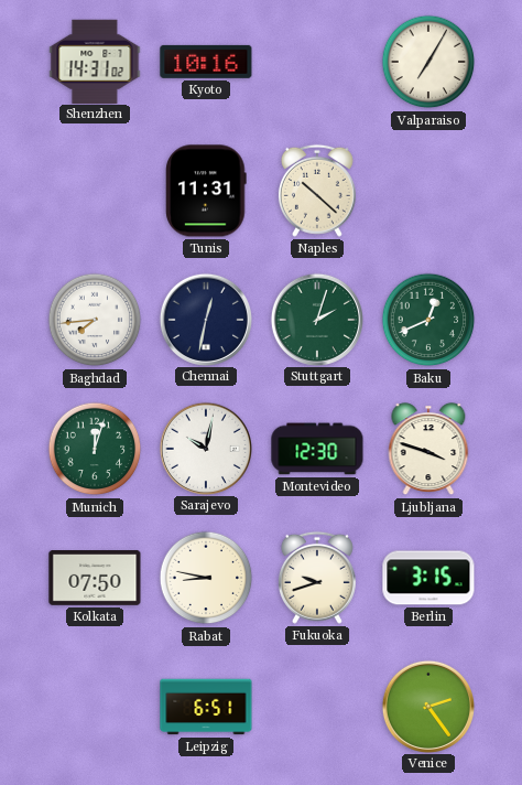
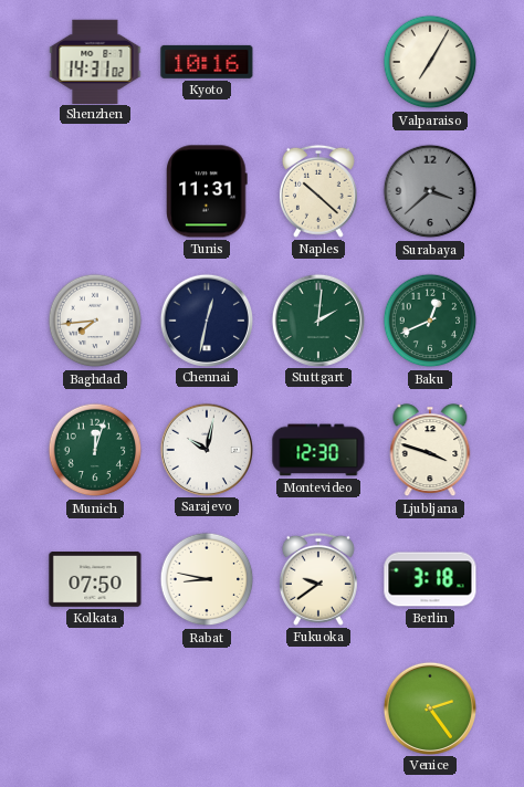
Surabaya: none -> 3:38
Stuttgart: 2:03 -> 2:01
Fukuoka: 9:42 -> 9:39
Berlin: 3:15 -> 3:18
Leipzig: 6:51 -> none
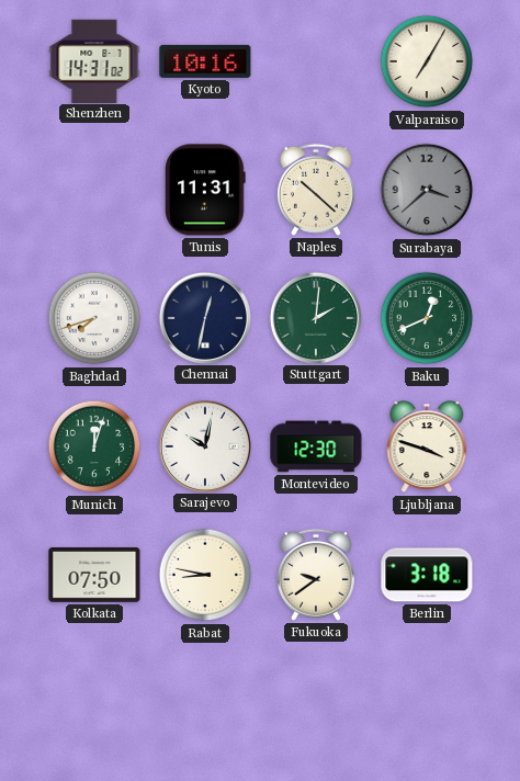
Baghdad: 7:44 -> 7:42
Venice: 2:24 -> none
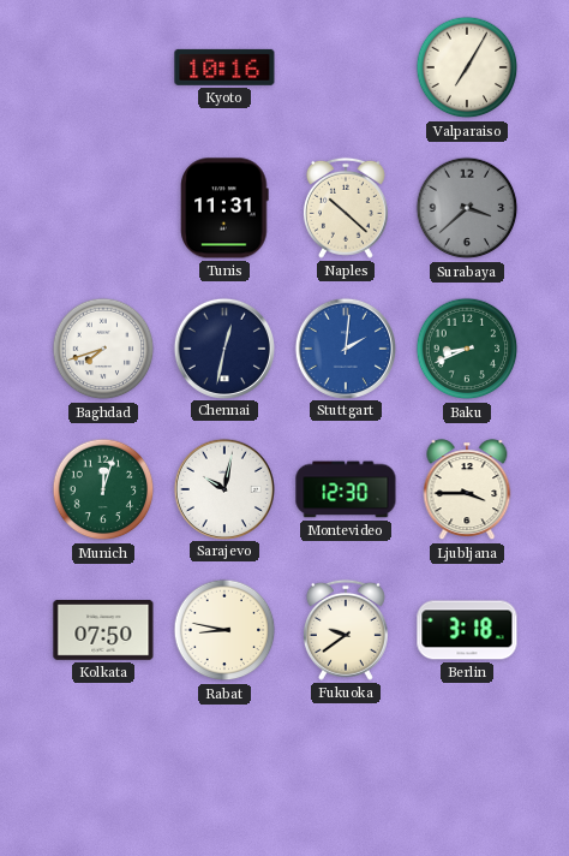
Shenzhen: 14:31 -> none
Stuttgart dial: green -> blue
Baku: 12:41 -> 8:41
Ljubljana: 3:48 -> 3:45
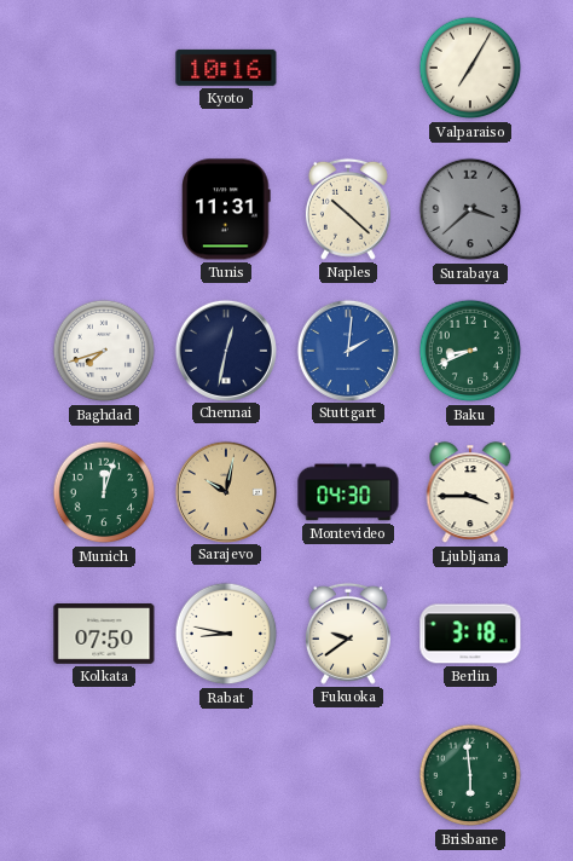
Sarajevo dial: white -> champagne
Montevideo: 12:30 -> 04:30
Brisbane: none -> 5:59
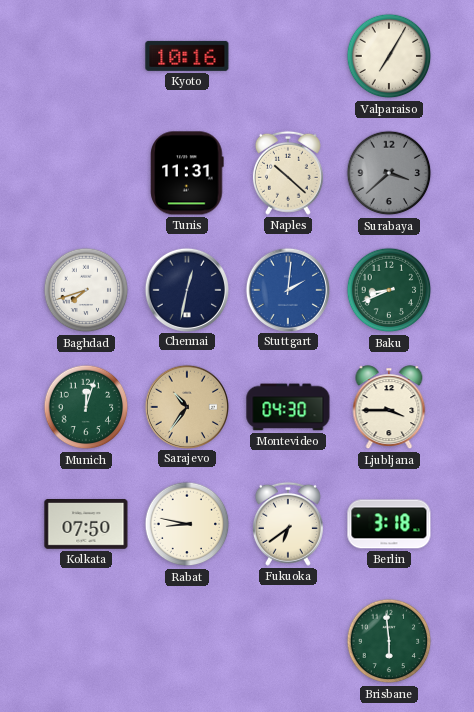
Sarajevo: 10:02 -> 10:36
Fukuoka: 9:39 -> 6:39
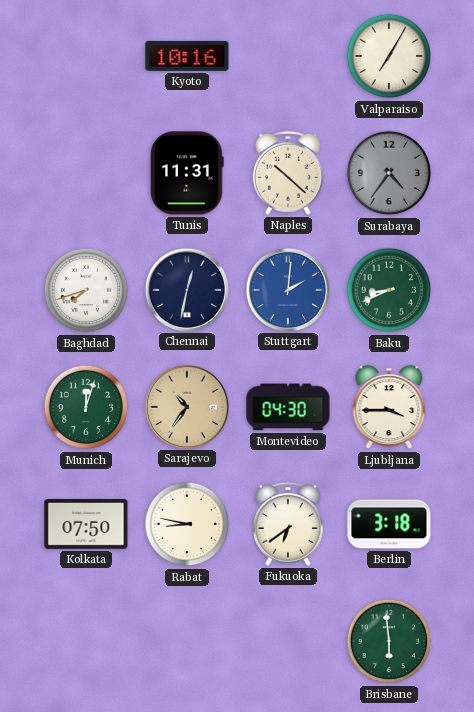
Surabaya: 3:38 -> 4:36
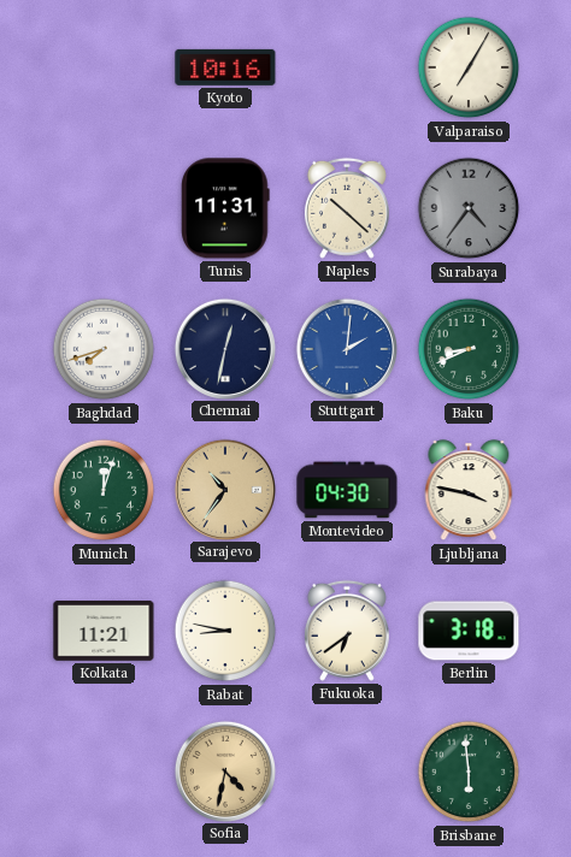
Ljubljana: 3:45 -> 3:47
Kolkata: 07:50 -> 11:21
Sofia: none -> 4:32
